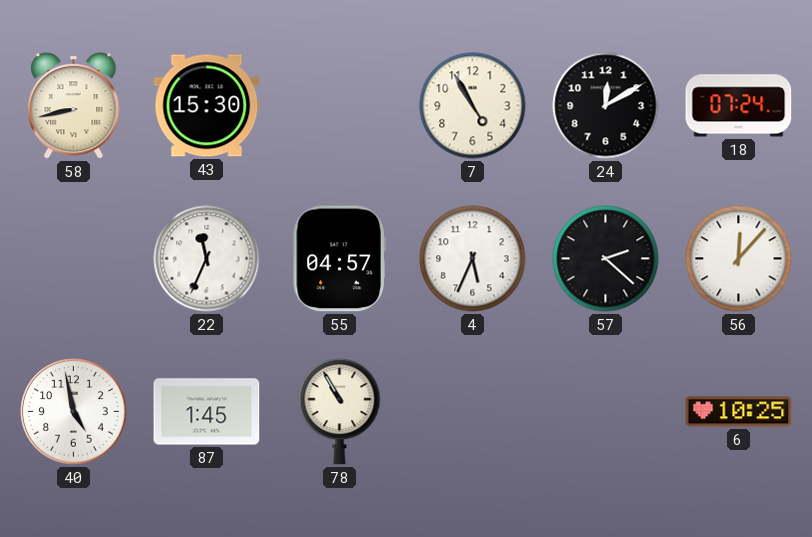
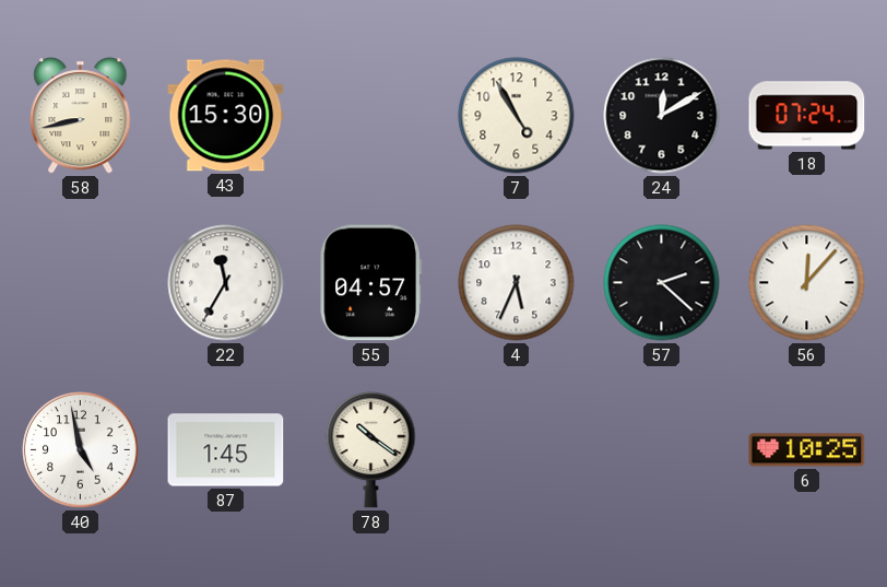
22: 11:34 -> 11:35
78: 10:55 -> 10:21
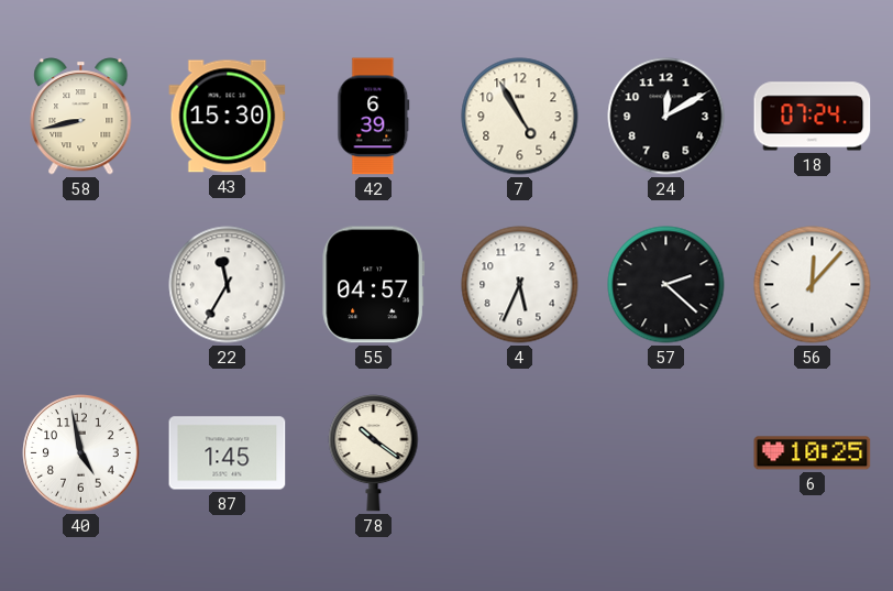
42: none -> 6:39
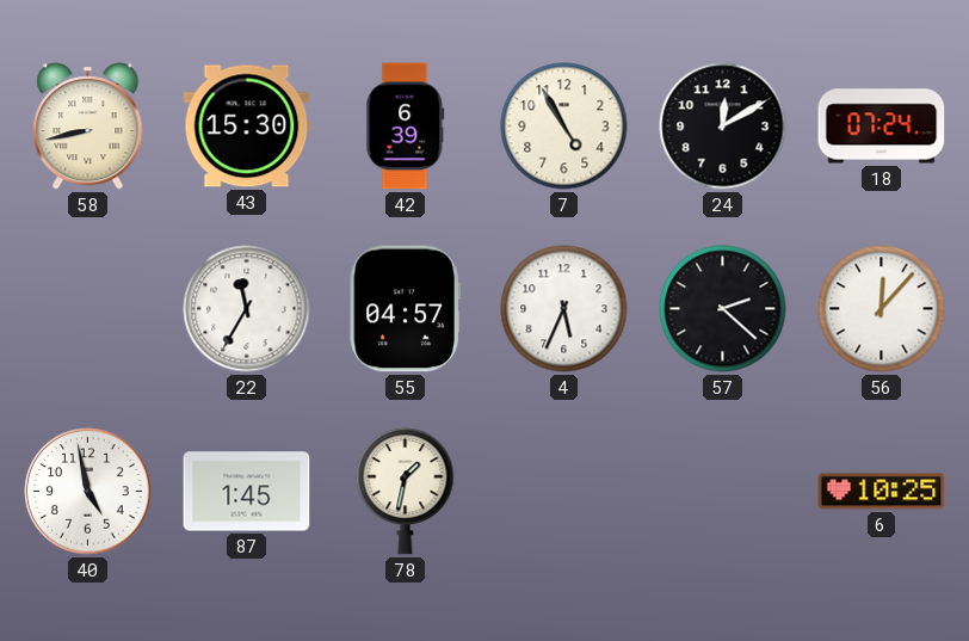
78: 10:21 -> 1:32
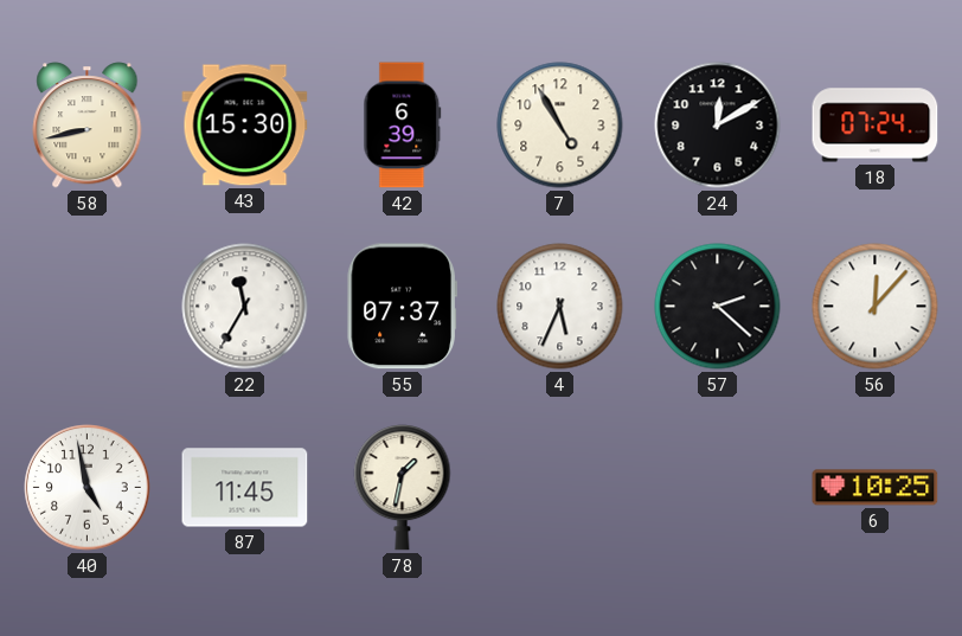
55: 04:57 -> 07:37
87: 1:45 -> 11:45
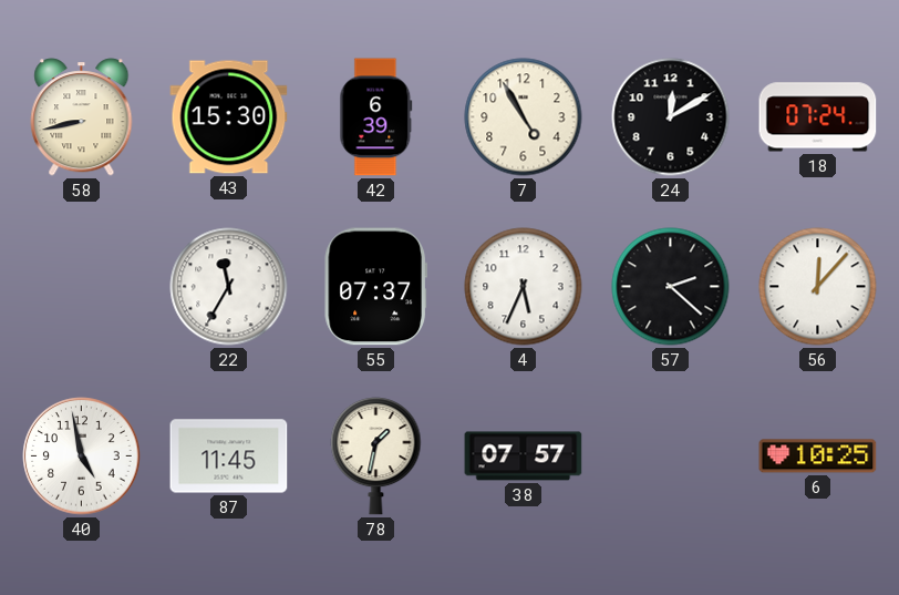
38: none -> 07:57
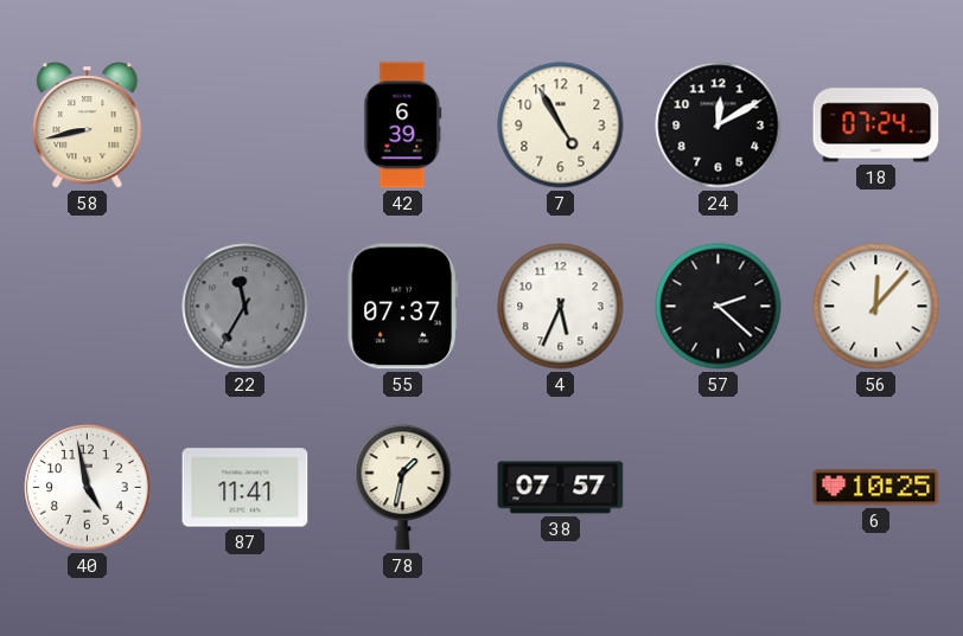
43: 15:30 -> none
22 dial: white -> grey
87: 11:45 -> 11:41
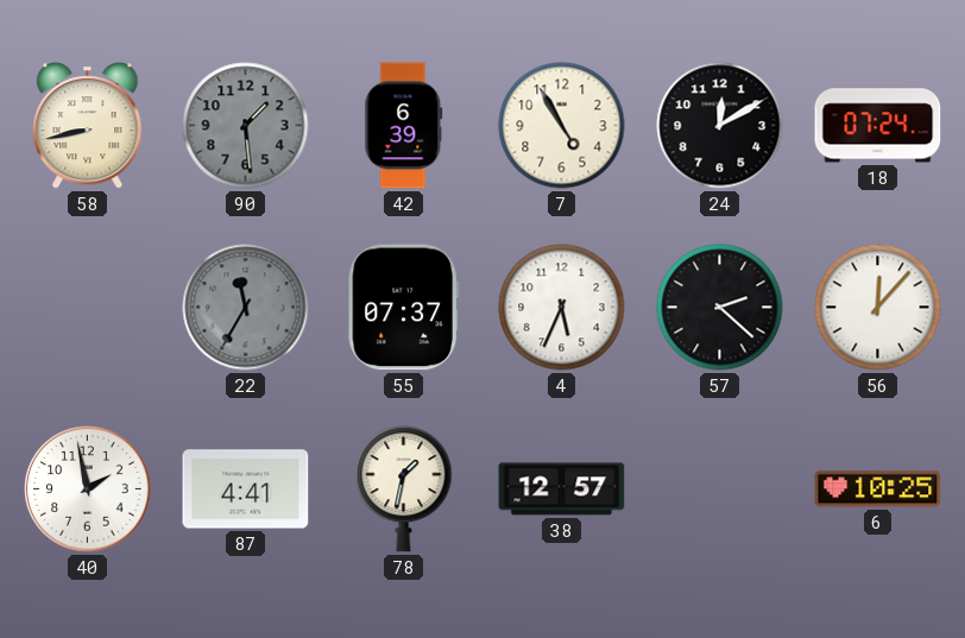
90: none -> 1:29
40: 4:58 -> 1:58
87: 11:41 -> 4:41
38: 07:57 -> 12:57
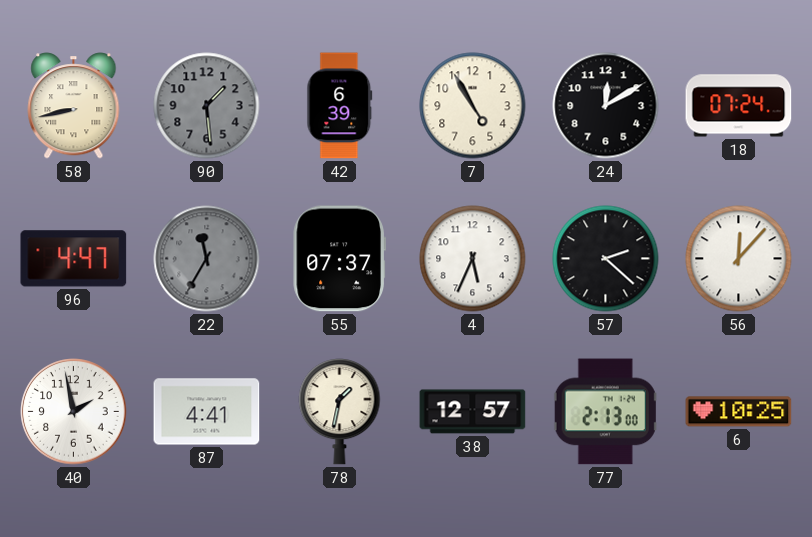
96: none -> 4:47
77: none -> 2:13
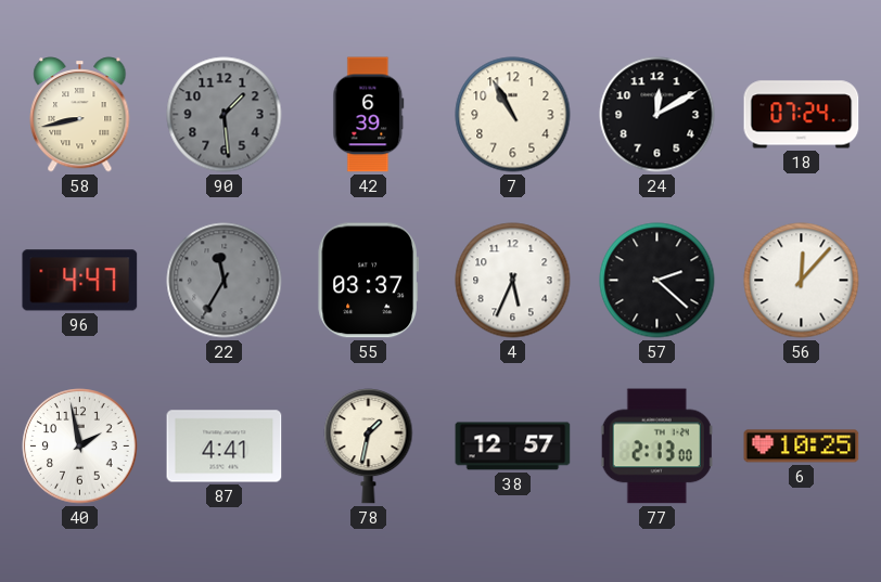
7: 4:55 -> 10:55
55: 07:37 -> 03:37
